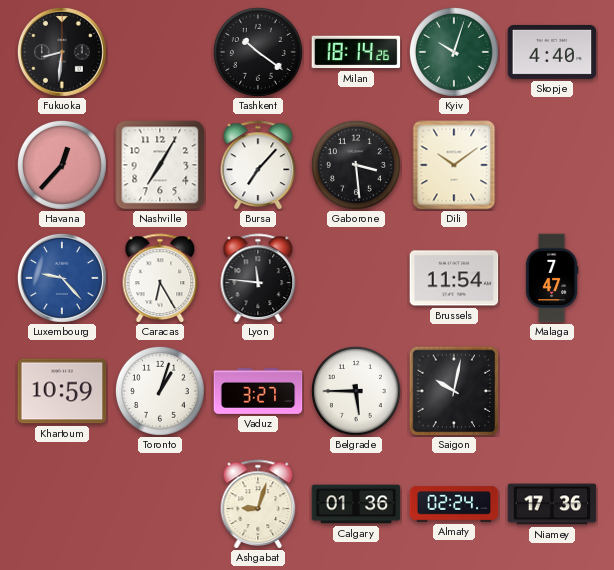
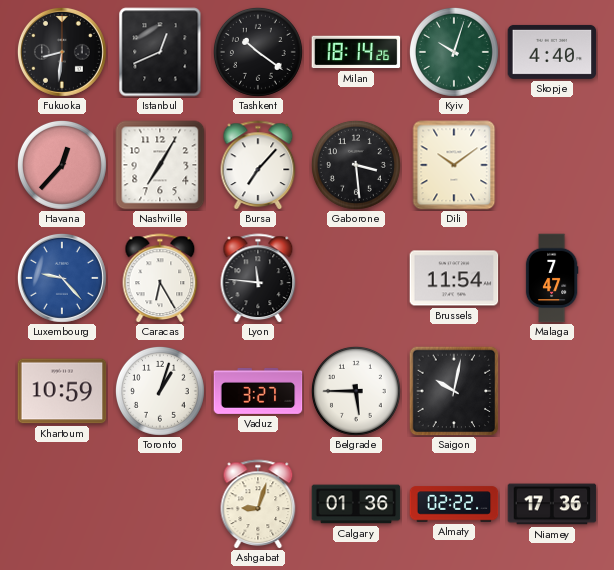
Istanbul: none -> 12:41
Almaty: 02:24 -> 02:22
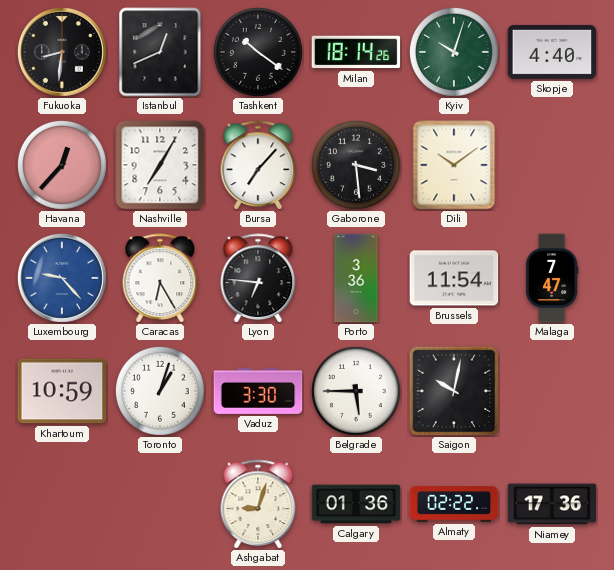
Lyon: 11:46 -> 6:46
Porto: none -> 3:36
Vaduz: 3:27 -> 3:30
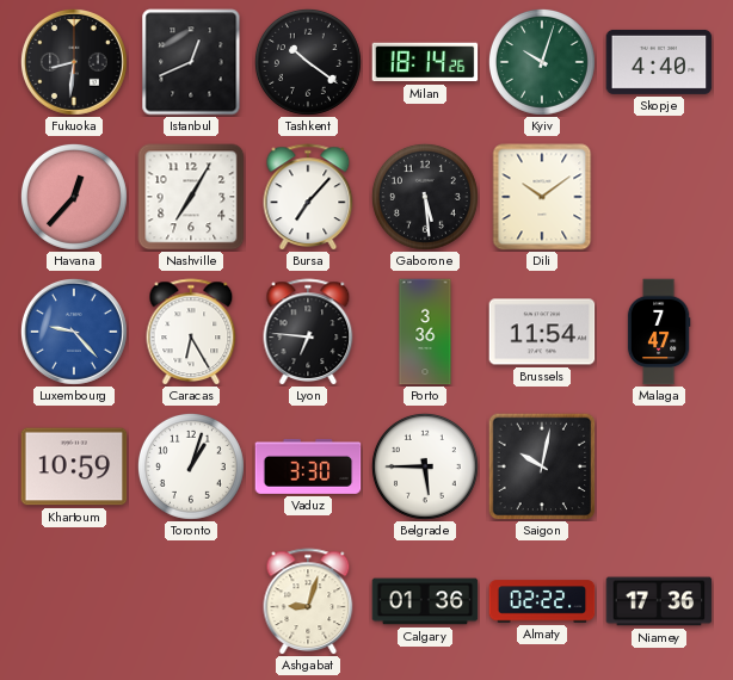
Gaborone: 3:29 -> 5:29
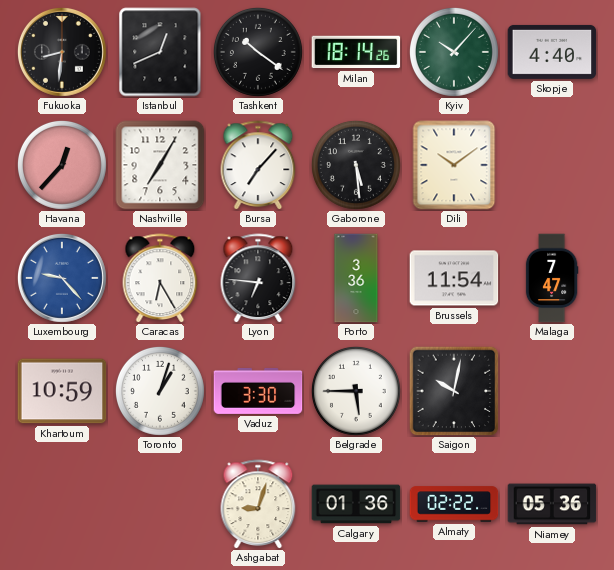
Kyiv: 10:03 -> 10:07
Niamey: 17:36 -> 05:36
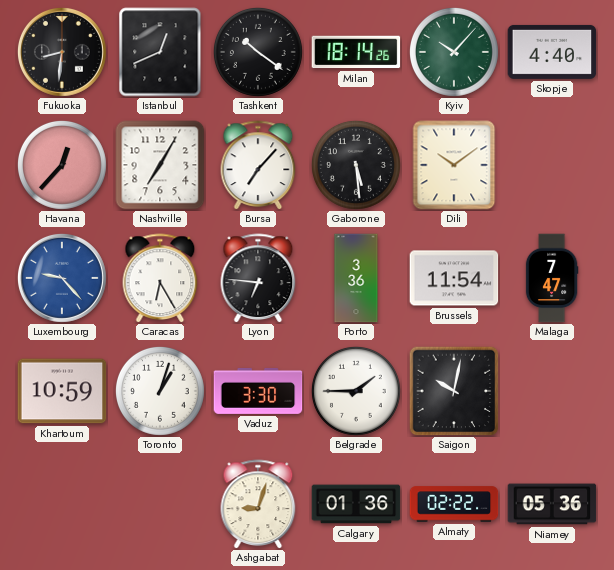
Belgrade: 5:45 -> 1:45
